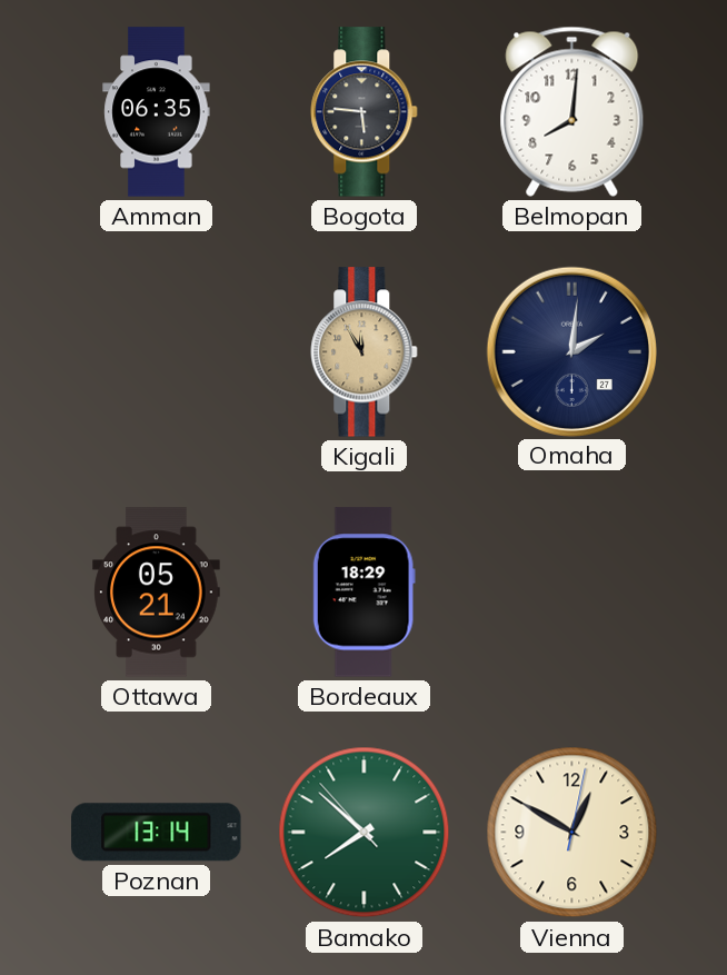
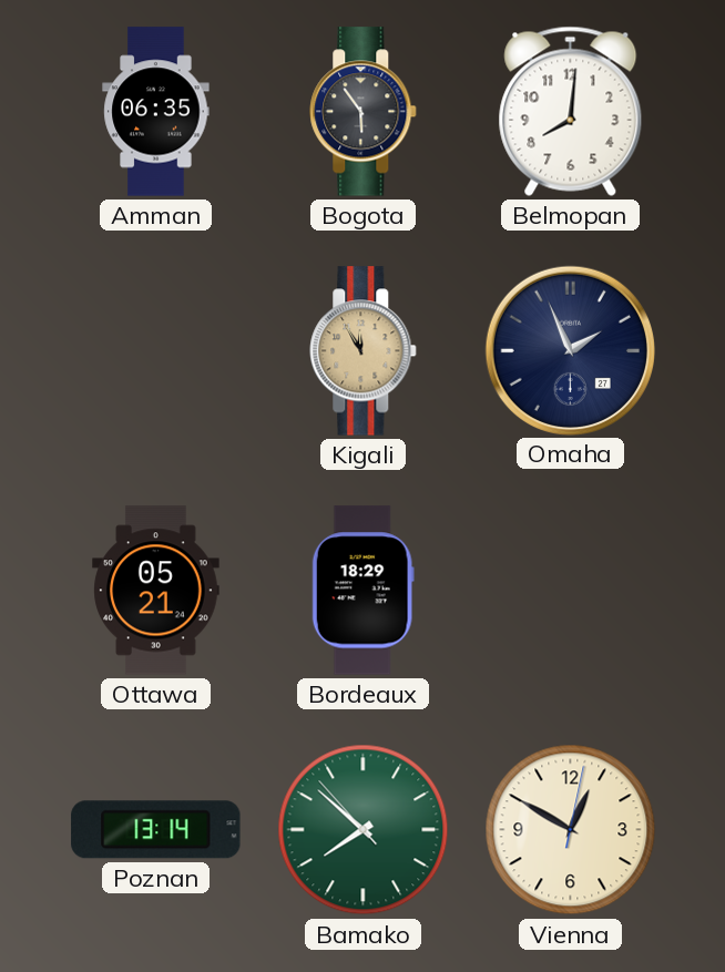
Bogota: 5:46 -> 5:54
Omaha: 2:01 -> 1:56
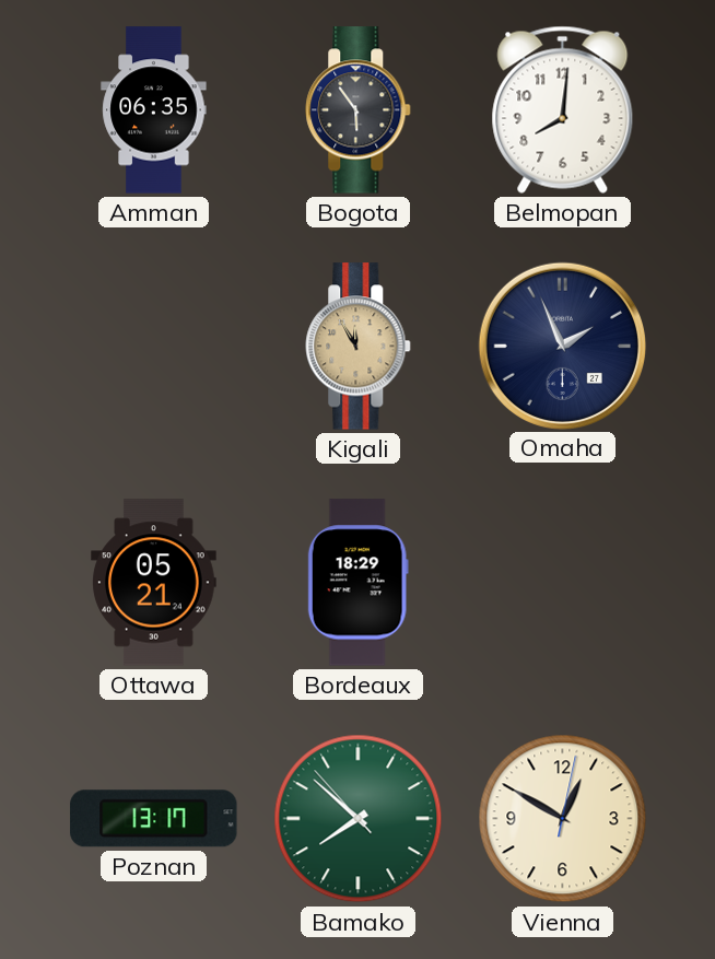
Poznan: 13:14 -> 13:17
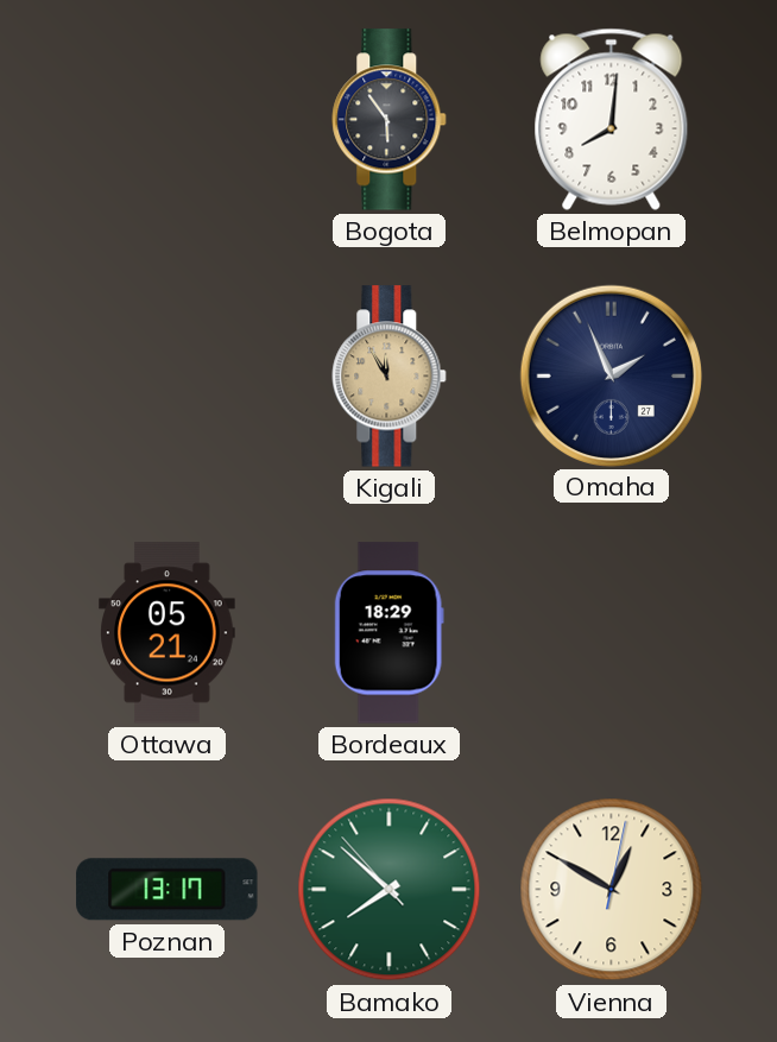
Amman: 06:35 -> none
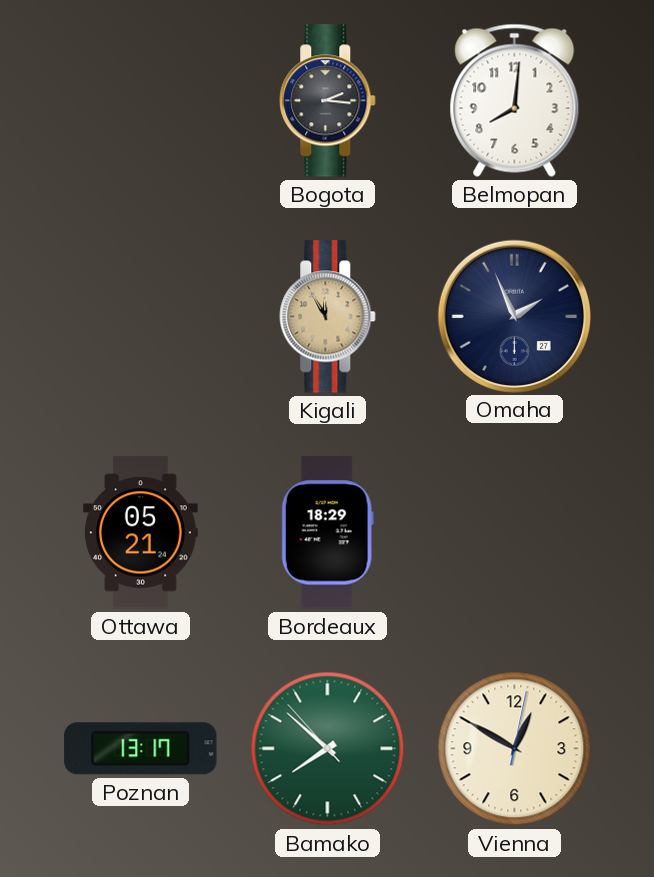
Bogota: 5:54 -> 2:16
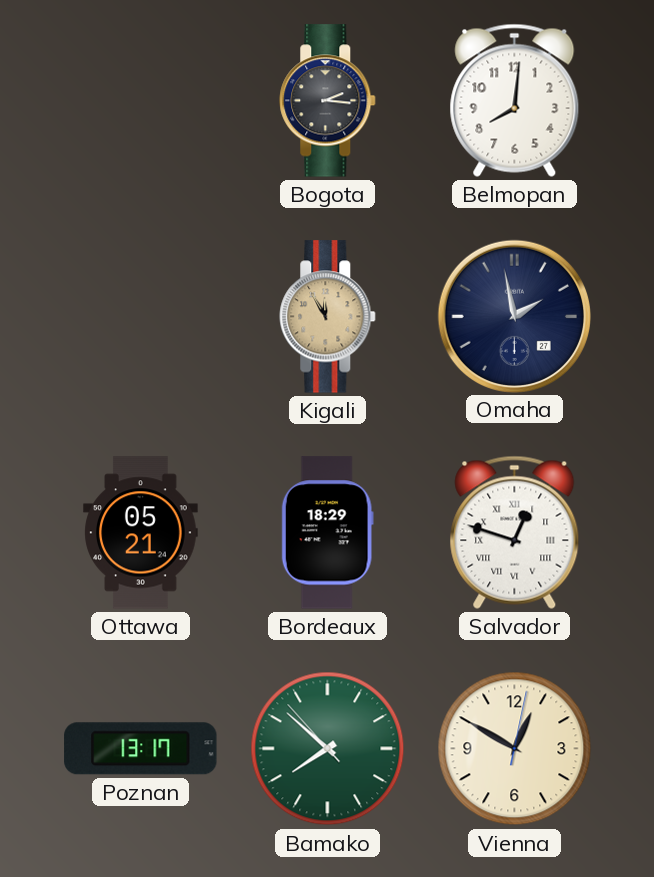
Omaha: 1:56 -> 1:58
Salvador: none -> 12:48
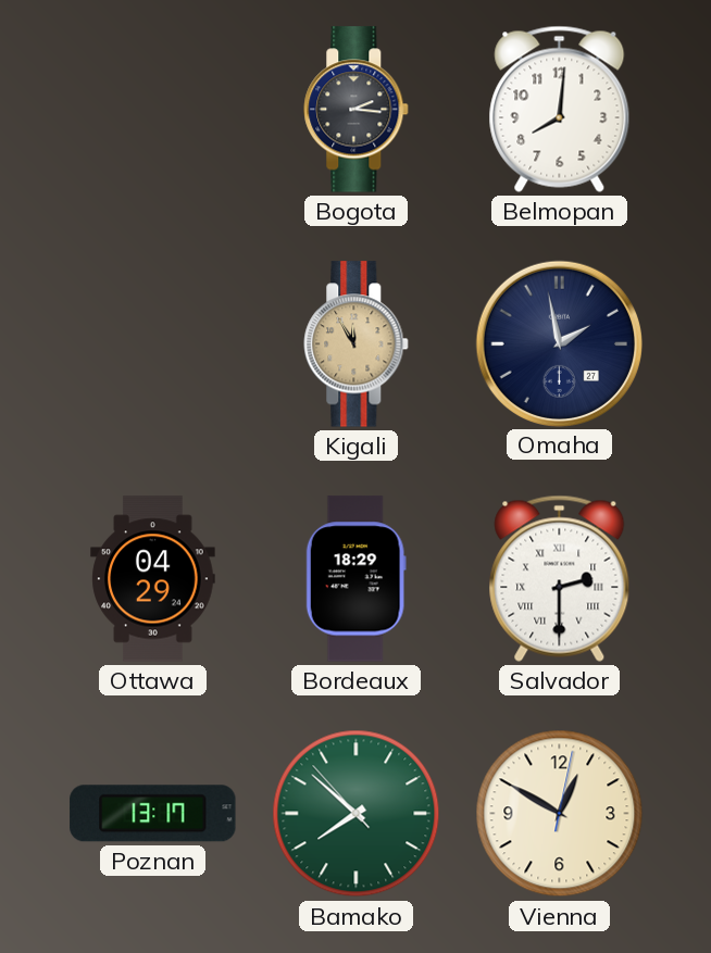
Ottawa: 05:21 -> 04:29
Salvador: 12:48 -> 2:30
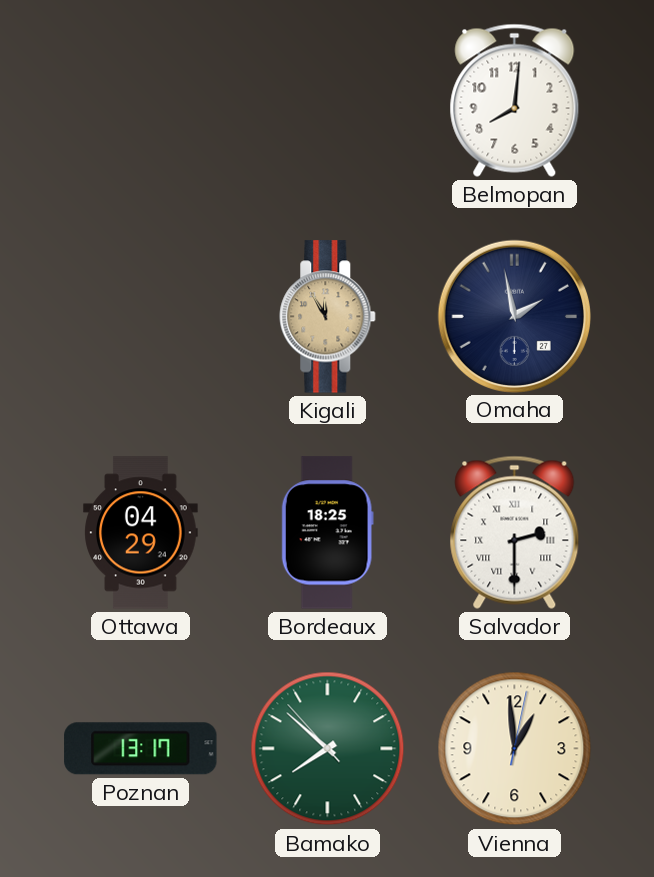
Bogota: 2:16 -> none
Bordeaux: 18:29 -> 18:25
Vienna: 12:50 -> 12:59
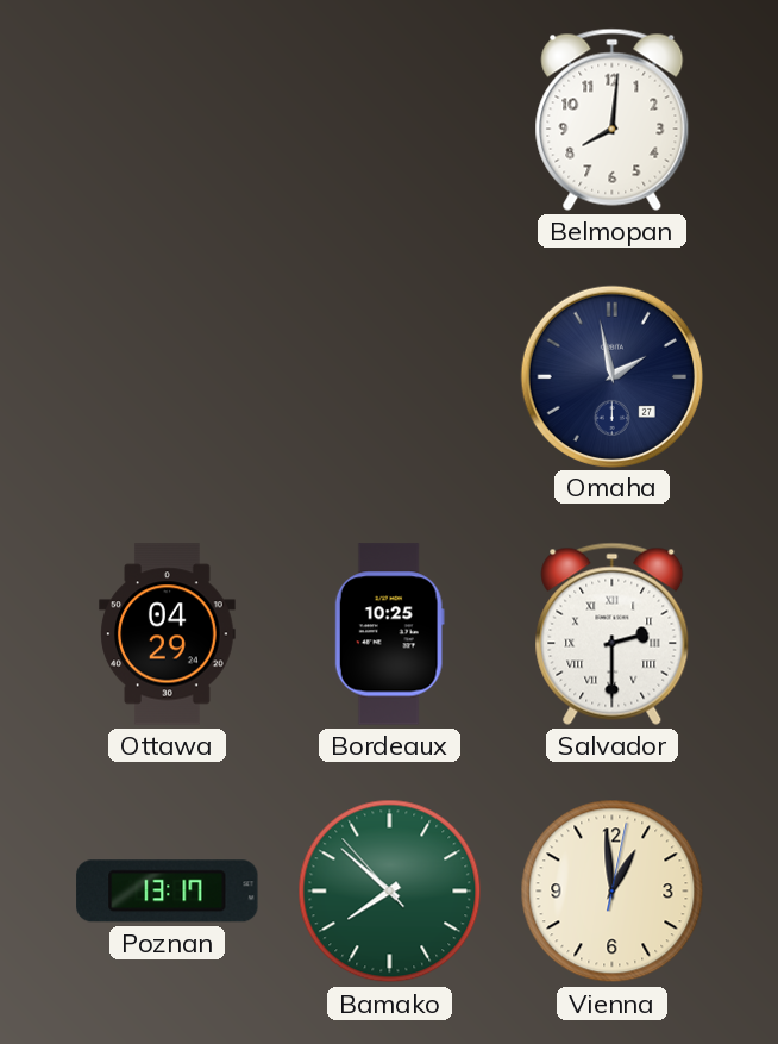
Kigali: 11:55 -> none
Bordeaux: 18:25 -> 10:25
